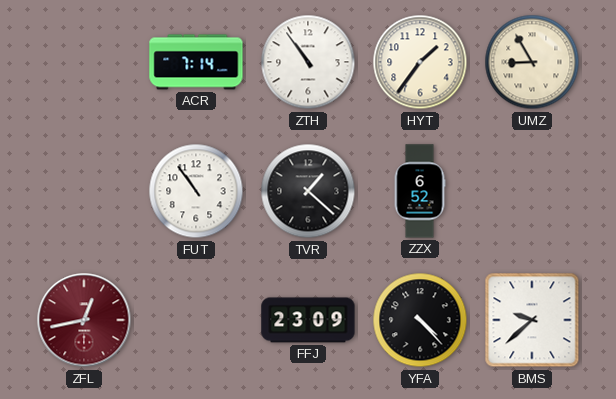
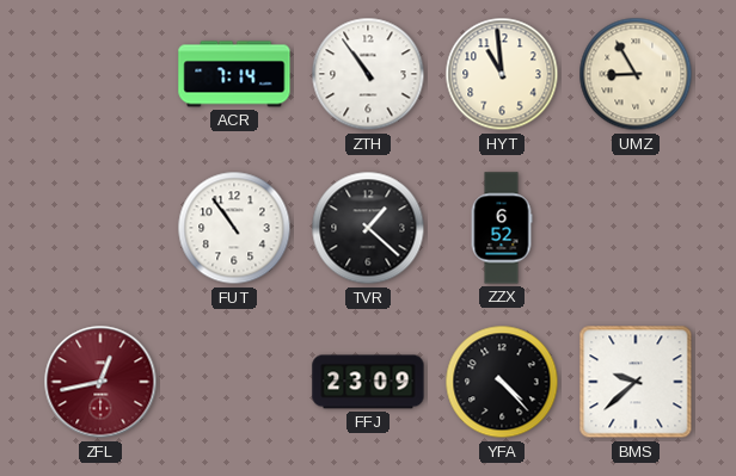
HYT: 1:36 -> 10:59
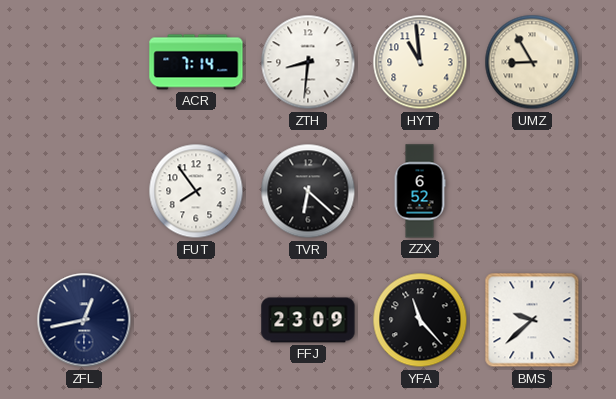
ZTH: 10:54 -> 8:31
FUT: 10:54 -> 7:54
TVR: 1:22 -> 6:22
ZFL dial: burgundy -> navy
YFA: 4:23 -> 11:23
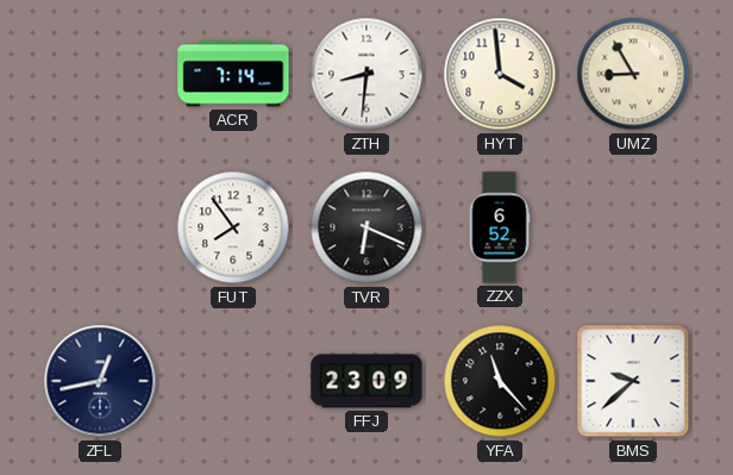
HYT: 10:59 -> 3:59
TVR: 6:22 -> 6:19
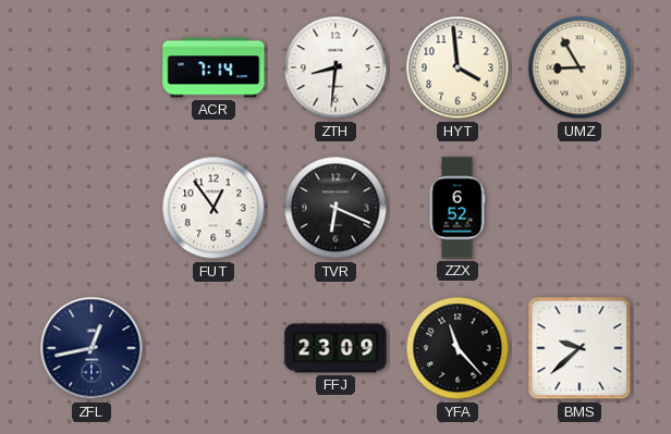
FUT: 7:54 -> 12:54
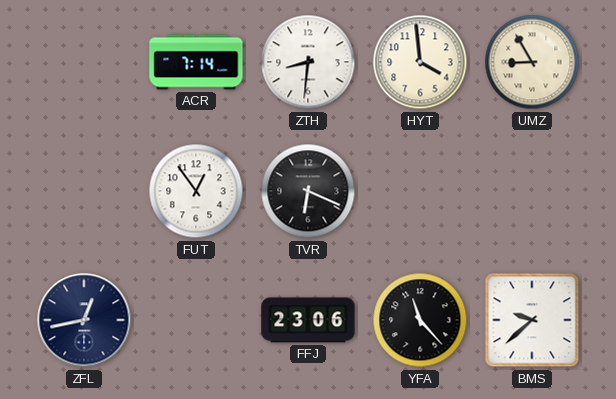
ZZX: 6:52 -> none
FFJ: 23:09 -> 23:06
